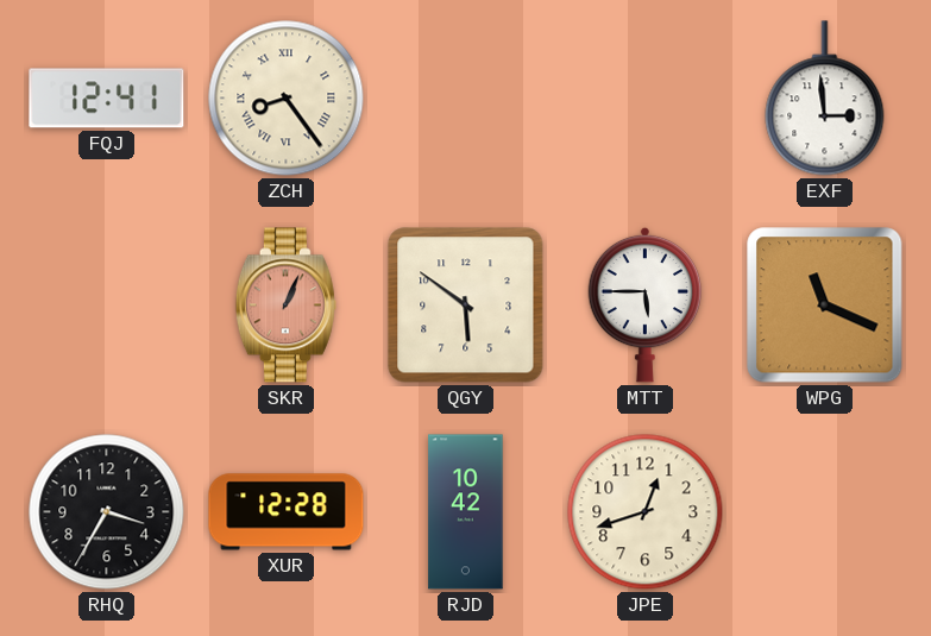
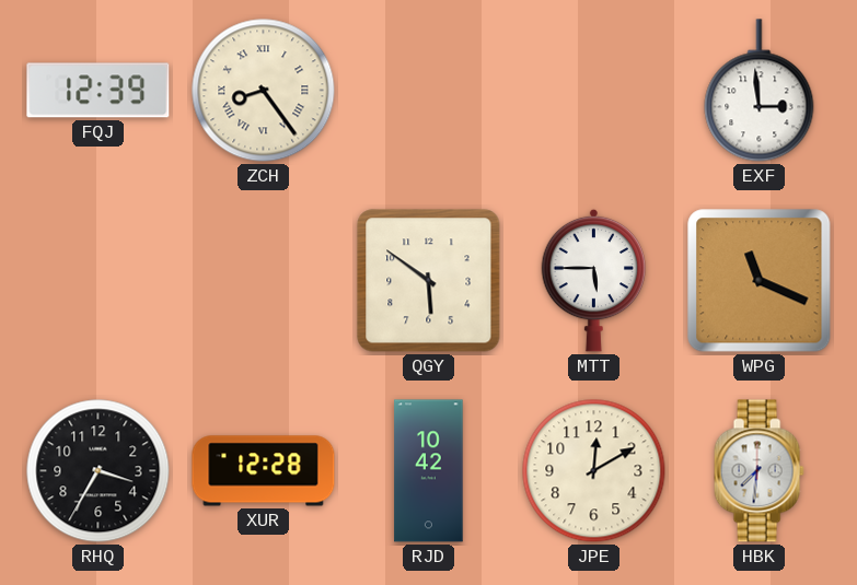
FQJ: 12:41 -> 12:39
SKR: 1:04 -> none
JPE: 12:42 -> 12:10
HBK: none -> 7:31
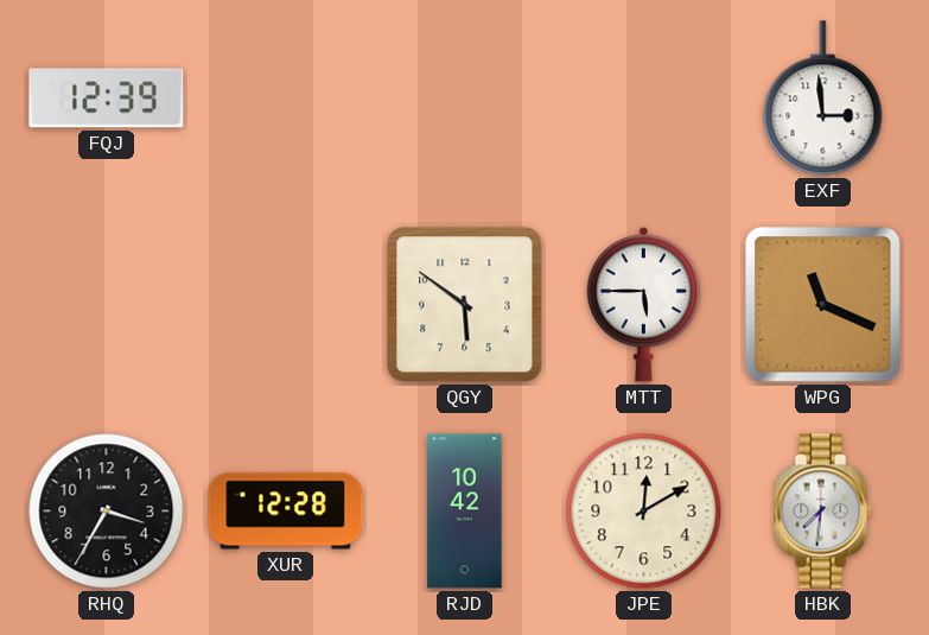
ZCH: 8:24 -> none
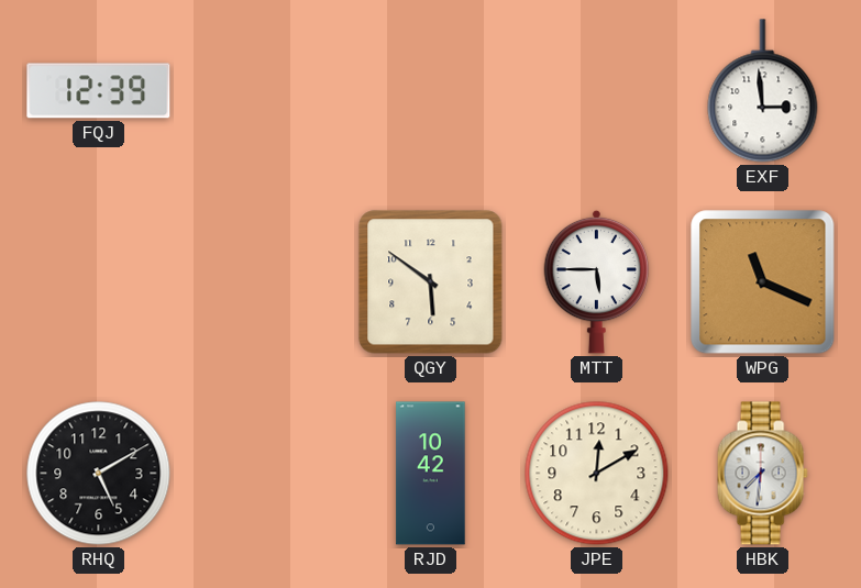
RHQ: 3:35 -> 5:10
XUR: 12:28 -> none
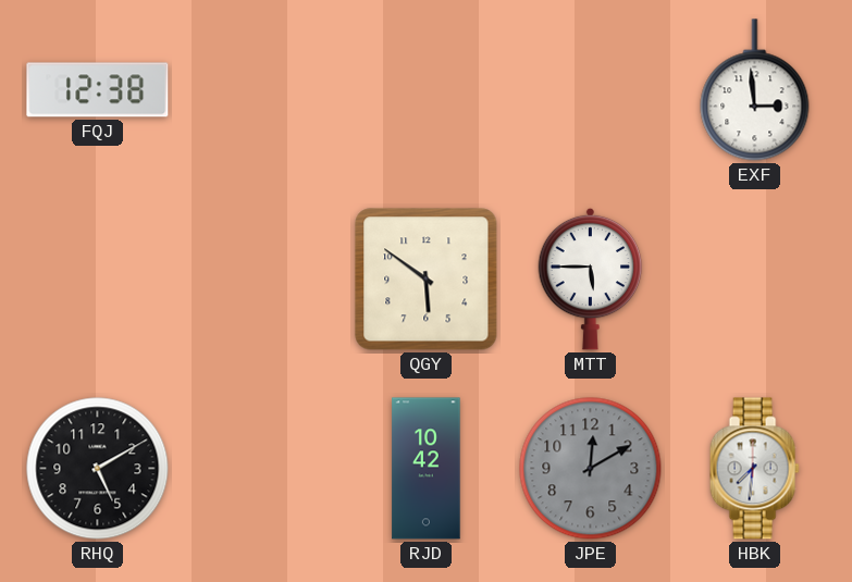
FQJ: 12:39 -> 12:38
WPG: 11:19 -> none
JPE dial: cream -> grey
